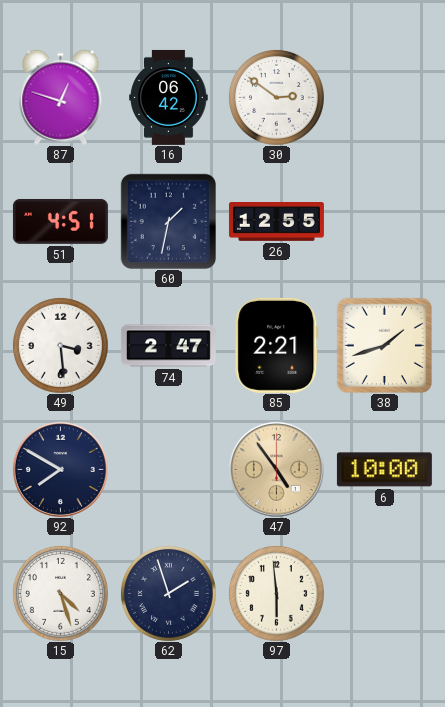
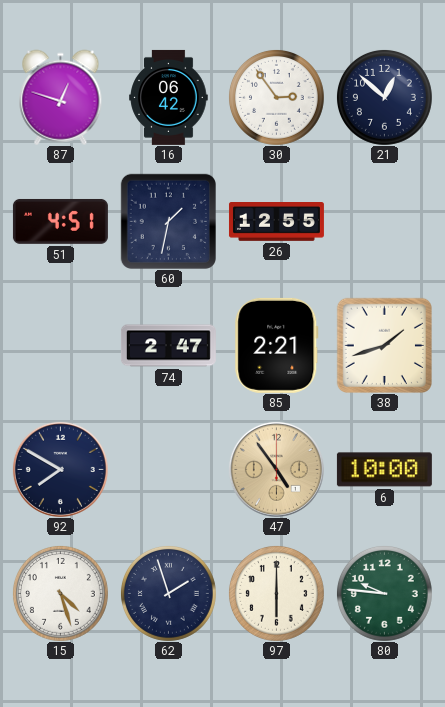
30: 2:51 -> 2:54
21: none -> 12:52
49: 3:29 -> none
97: 5:59 -> 6:00
80: none -> 9:46
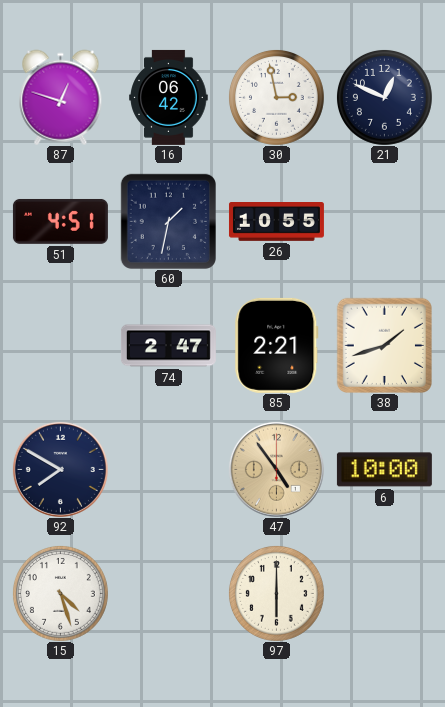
30: 2:54 -> 2:58
21: 12:52 -> 12:49
26: 12:55 -> 10:55
62: 1:57 -> none
80: 9:46 -> none
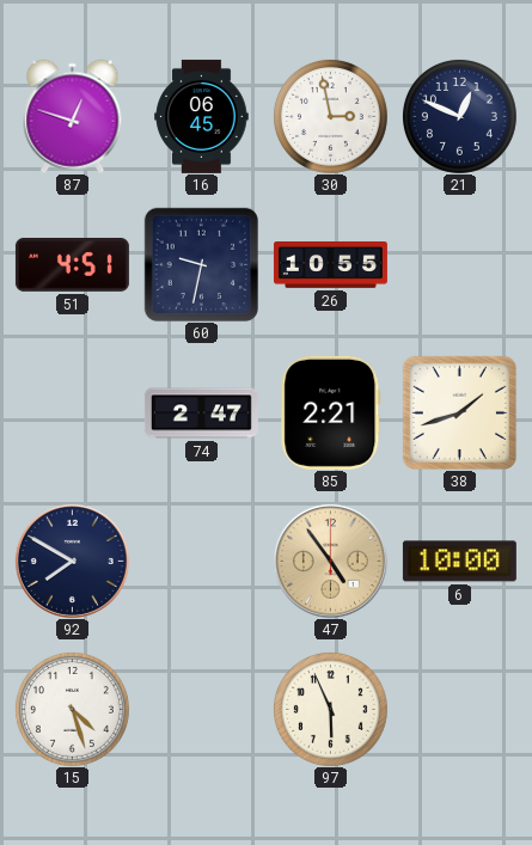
16: 06:42 -> 06:45
60: 1:32 -> 9:32
97: 6:00 -> 5:56
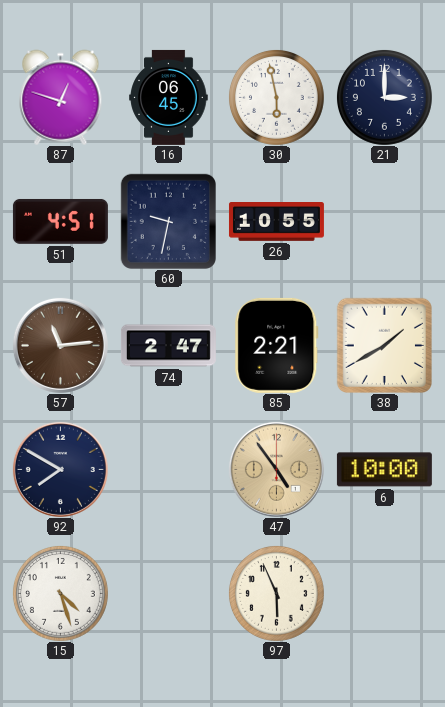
30: 2:58 -> 5:58
21: 12:49 -> 3:00
57: none -> 11:14
38: 1:42 -> 1:40
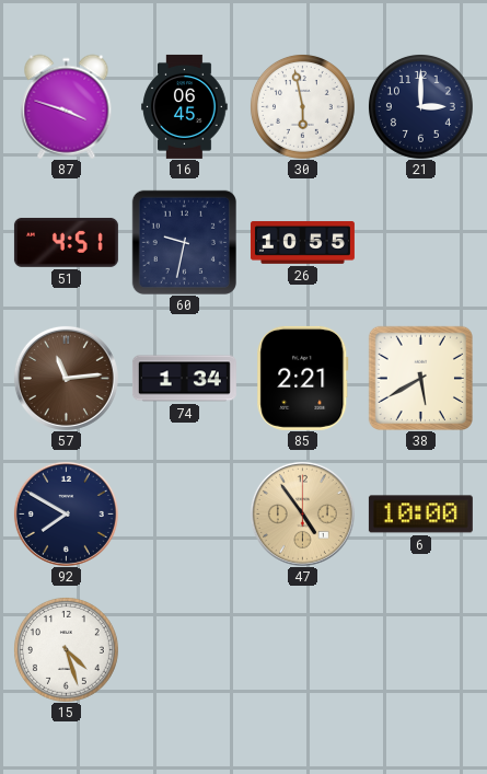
87: 12:48 -> 3:48
74: 2:47 -> 1:34
38: 1:40 -> 5:40
97: 5:56 -> none
